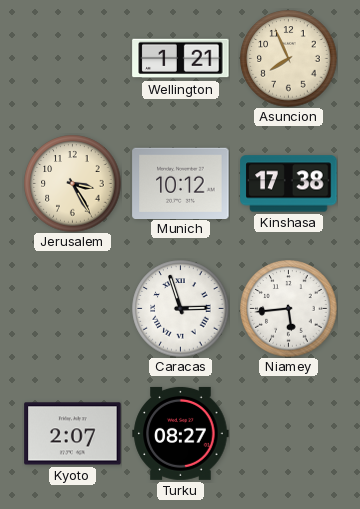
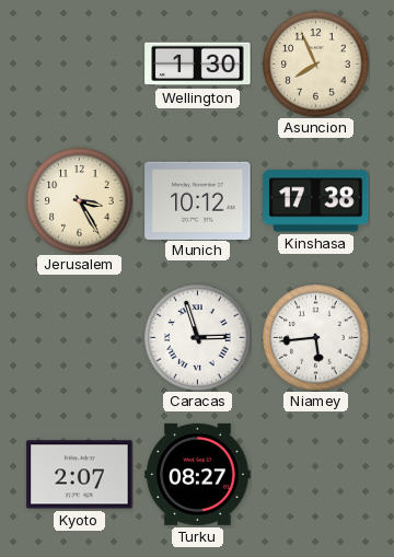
Wellington: 1:21 -> 1:30
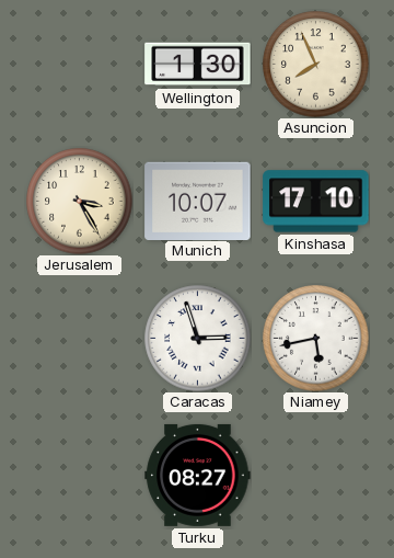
Munich: 10:12 -> 10:07
Kinshasa: 17:38 -> 17:10
Niamey: 5:44 -> 5:43
Kyoto: 2:07 -> none
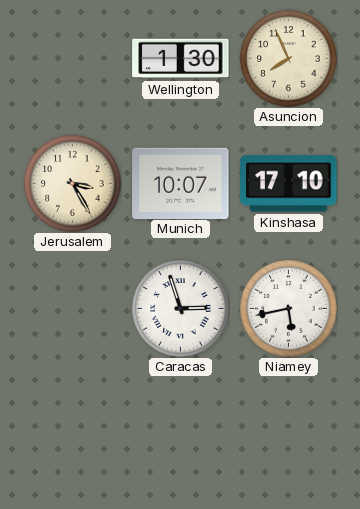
Turku: 08:27 -> none
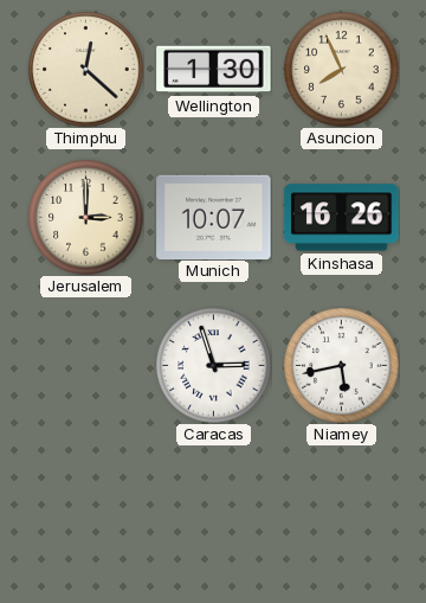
Thimphu: none -> 12:22
Jerusalem: 3:25 -> 3:00
Kinshasa: 17:10 -> 16:26
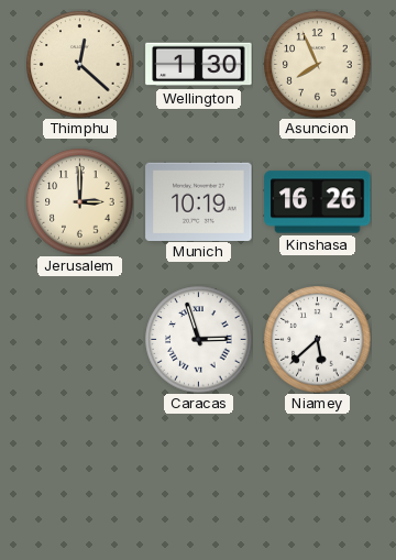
Munich: 10:07 -> 10:19
Niamey: 5:43 -> 5:38
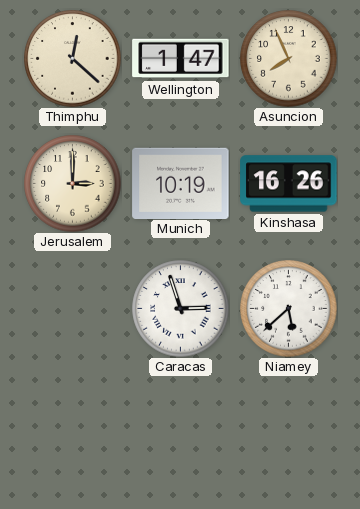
Wellington: 1:30 -> 1:47
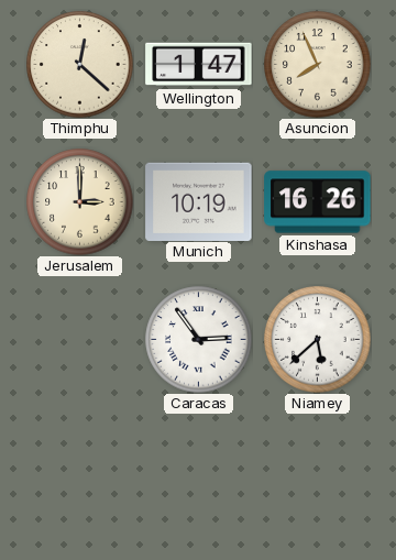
Caracas: 2:57 -> 2:54
